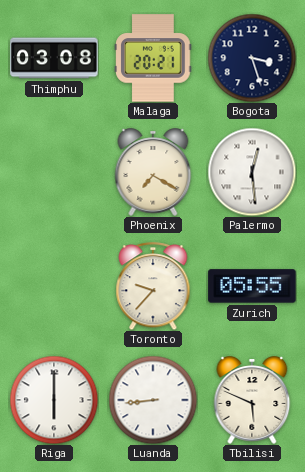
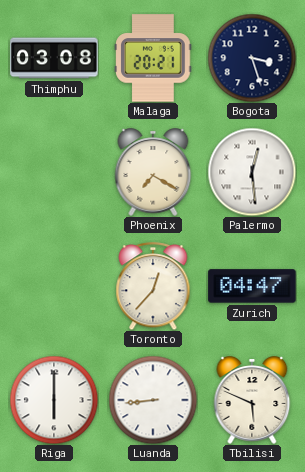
Toronto: 9:37 -> 12:37
Zurich: 05:55 -> 04:47
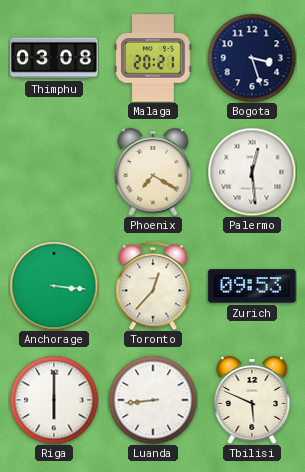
Anchorage: none -> 3:16
Zurich: 04:47 -> 09:53
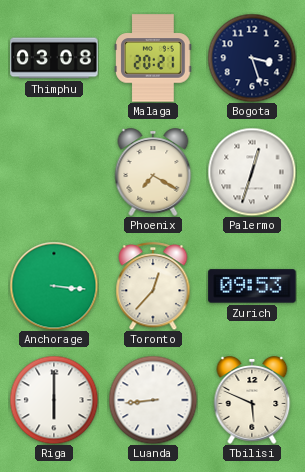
Palermo: 12:29 -> 12:33
